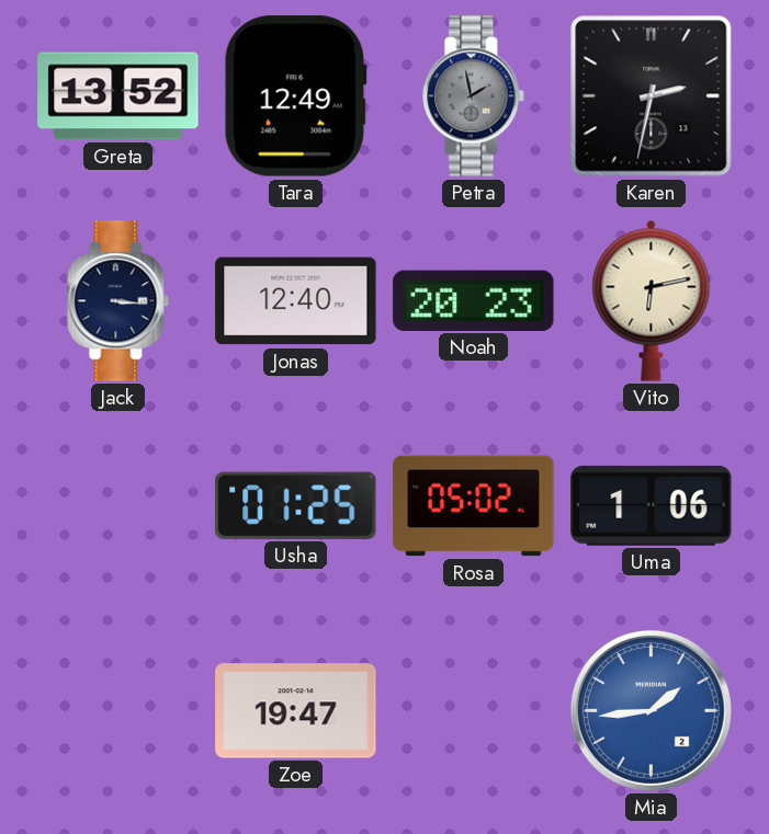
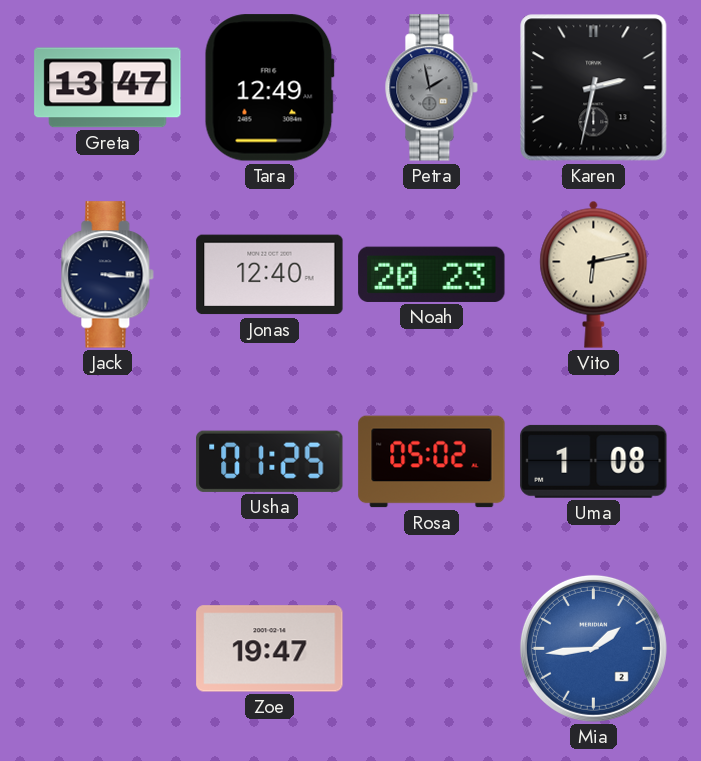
Greta: 13:52 -> 13:47
Uma: 1:06 -> 1:08
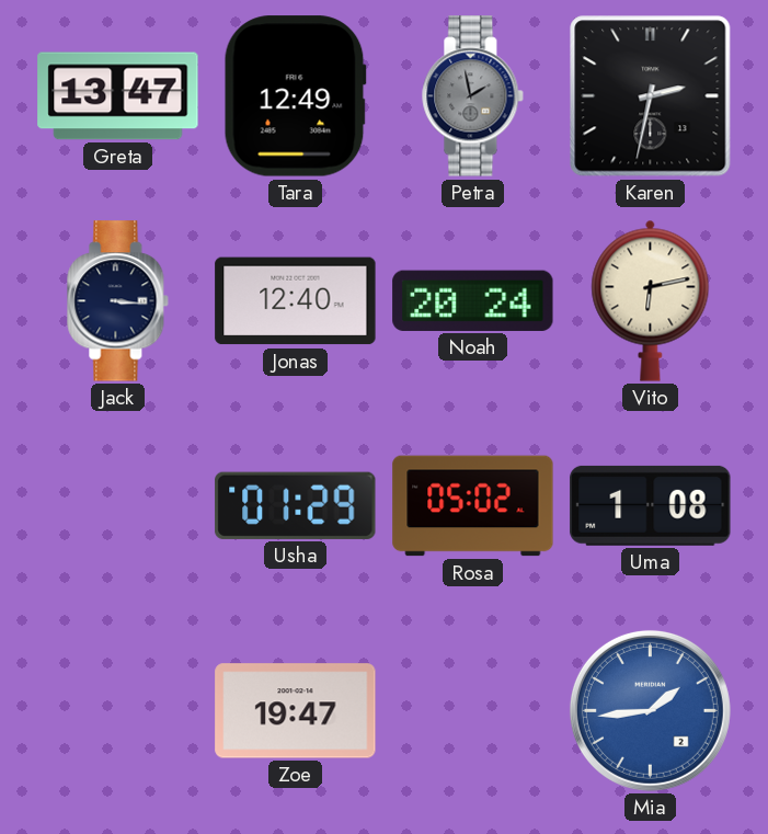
Noah: 20:23 -> 20:24
Usha: 01:25 -> 01:29
